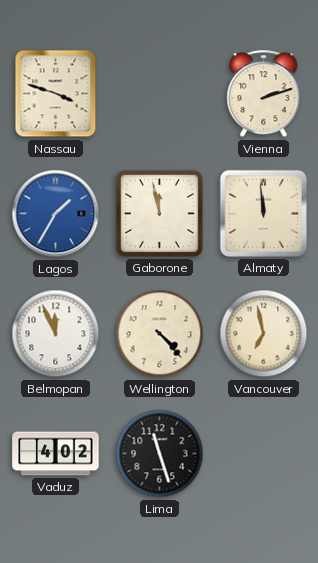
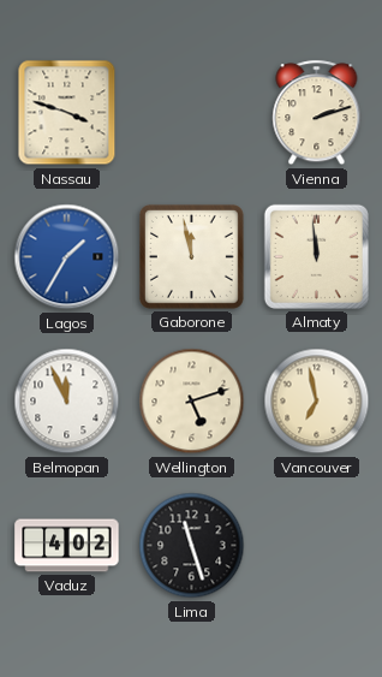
Wellington: 4:23 -> 5:12
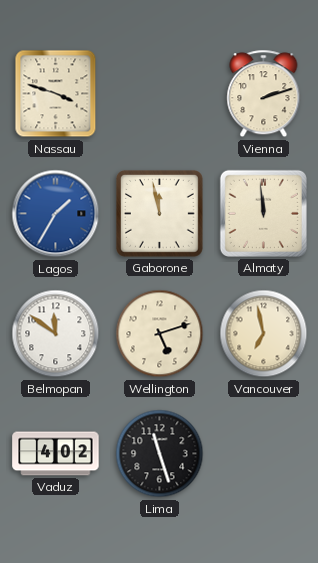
Belmopan: 11:56 -> 11:51
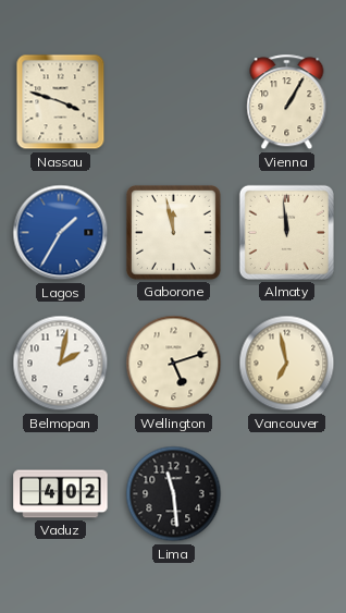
Vienna: 2:12 -> 1:05
Belmopan: 11:51 -> 2:02
Lima: 11:27 -> 11:29
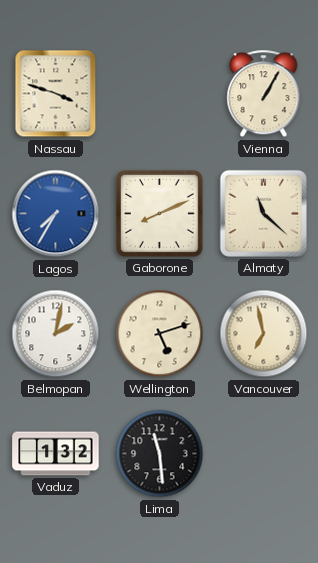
Lagos: 1:35 -> 7:35
Gaborone: 11:58 -> 8:11
Almaty: 11:59 -> 11:22
Vaduz: 4:02 -> 1:32
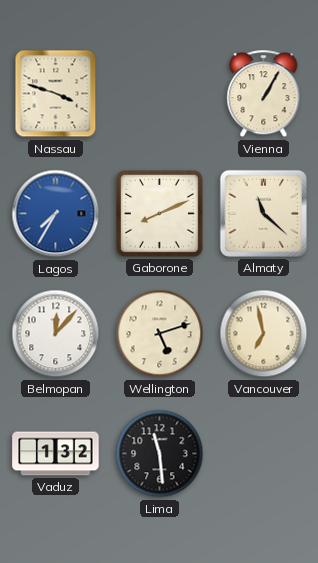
Belmopan: 2:02 -> 12:07
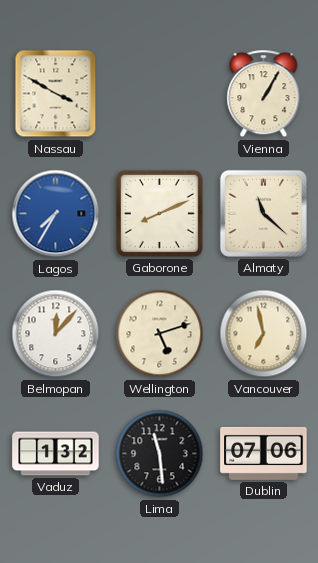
Nassau: 3:48 -> 3:50
Dublin: none -> 07:06
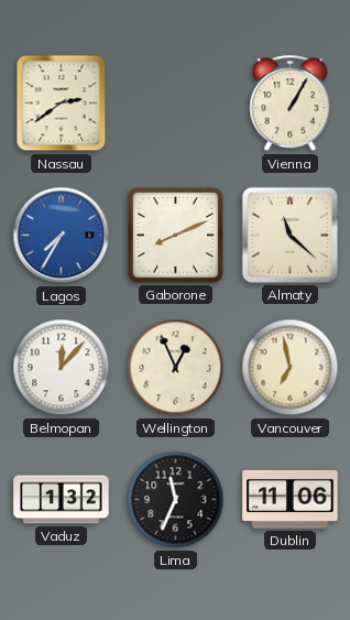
Nassau: 3:50 -> 2:39
Wellington: 5:12 -> 12:56
Lima: 11:29 -> 11:34
Dublin: 07:06 -> 11:06
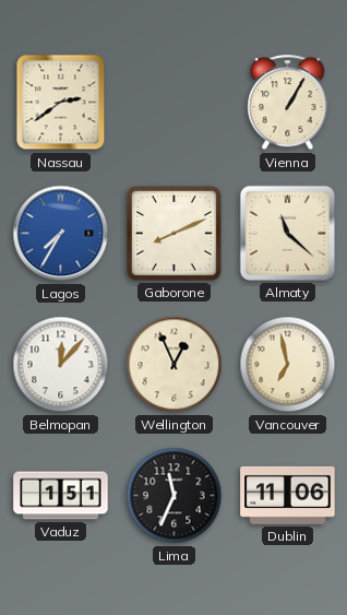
Vaduz: 1:32 -> 1:51
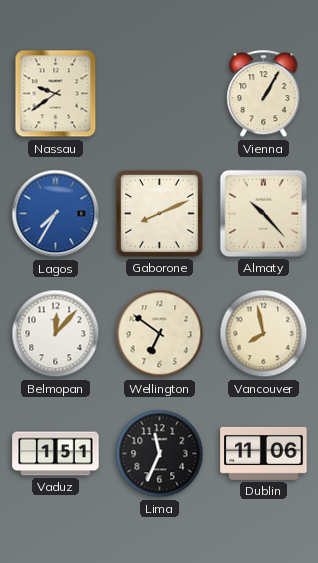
Nassau: 2:39 -> 9:39
Almaty: 11:22 -> 10:23
Wellington: 12:56 -> 6:51
Vancouver: 6:58 -> 7:58
